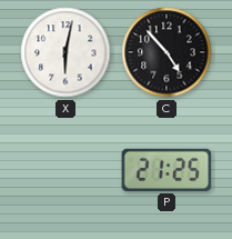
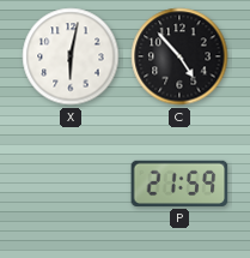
P: 21:25 -> 21:59
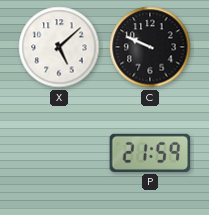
X: 6:02 -> 5:08
C: 4:53 -> 9:49
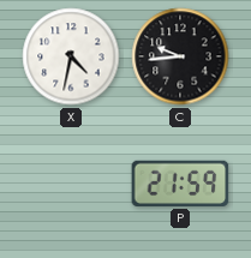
X: 5:08 -> 4:32
C: 9:49 -> 9:44
